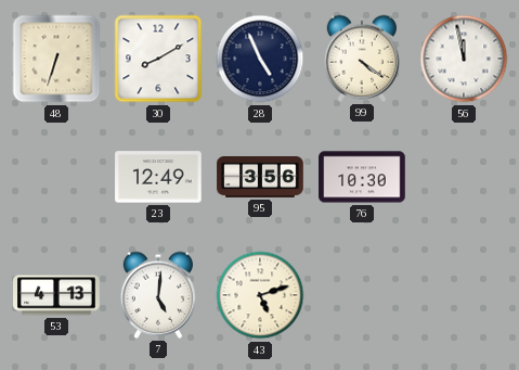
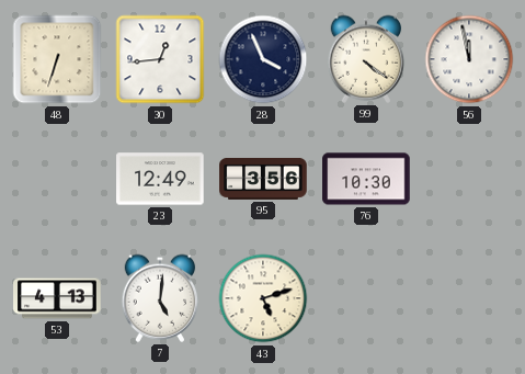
30: 8:10 -> 12:44
28: 4:56 -> 3:56
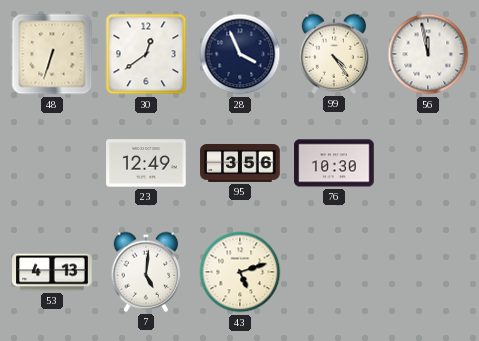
30: 12:44 -> 12:39
99: 4:21 -> 4:24
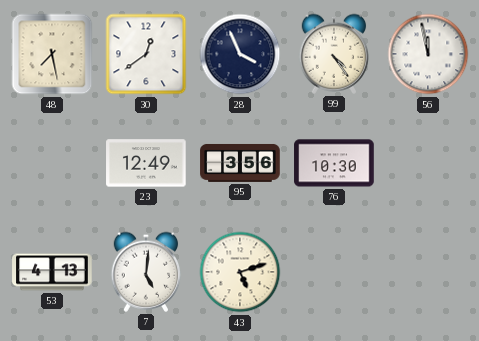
48: 6:33 -> 7:28
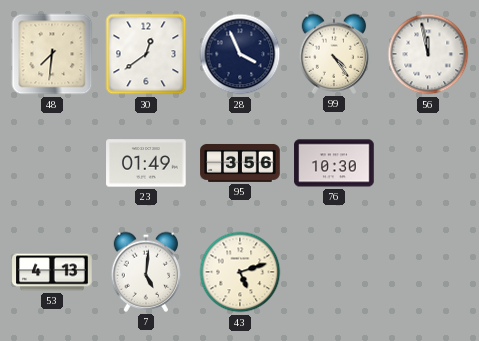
48: 7:28 -> 7:31
23: 12:49 -> 01:49
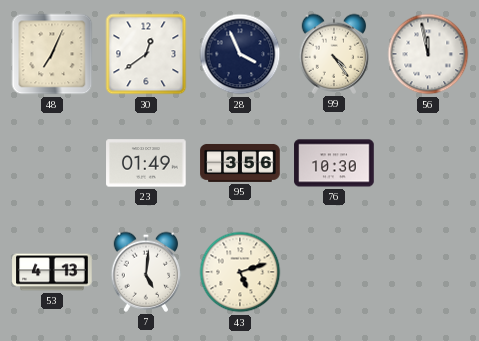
48: 7:31 -> 7:04
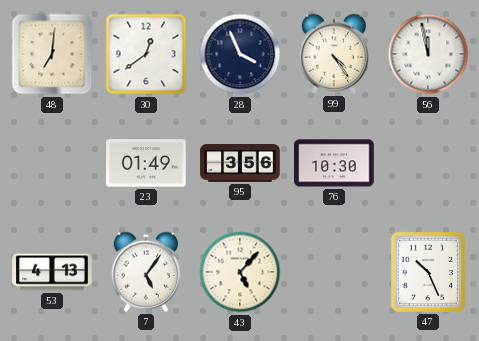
48: 7:04 -> 7:01
7: 5:01 -> 5:06
43: 5:12 -> 5:07
47: none -> 10:26
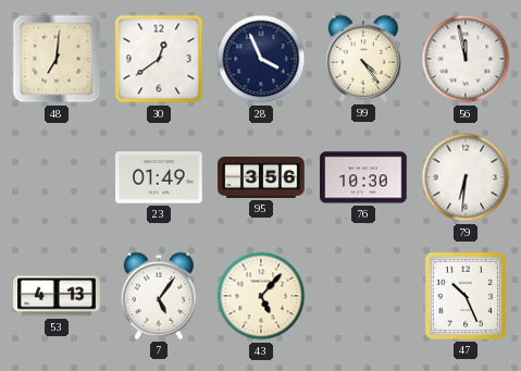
79: none -> 6:31
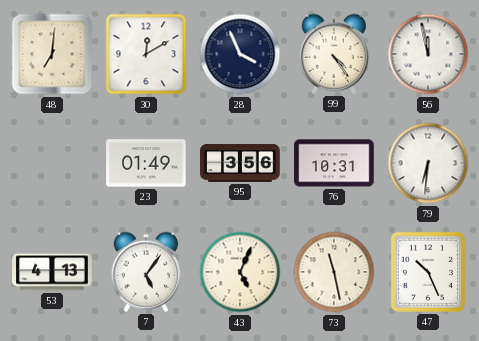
30: 12:39 -> 12:10
76: 10:30 -> 10:31
43: 5:07 -> 5:04
73: none -> 11:28
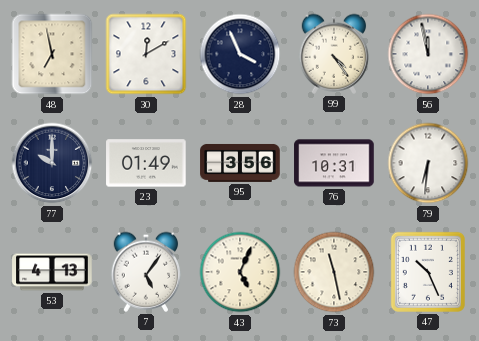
48: 7:01 -> 6:58
77: none -> 10:00
